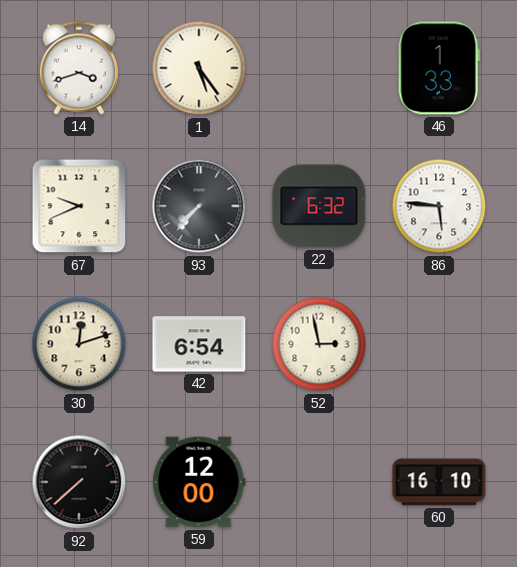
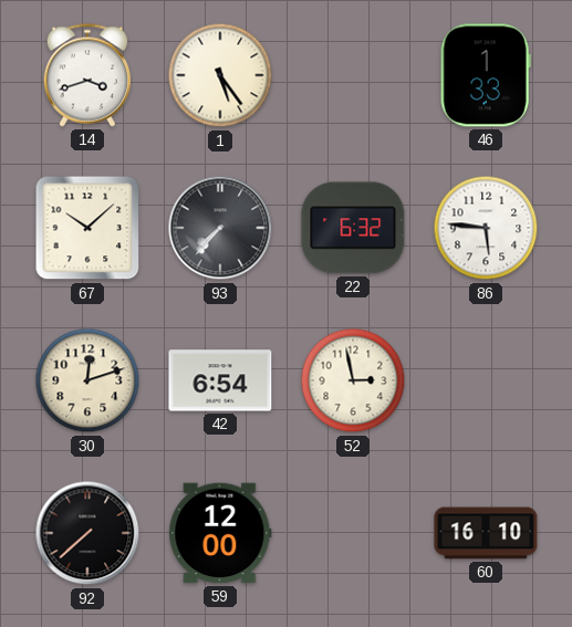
67: 9:41 -> 10:08
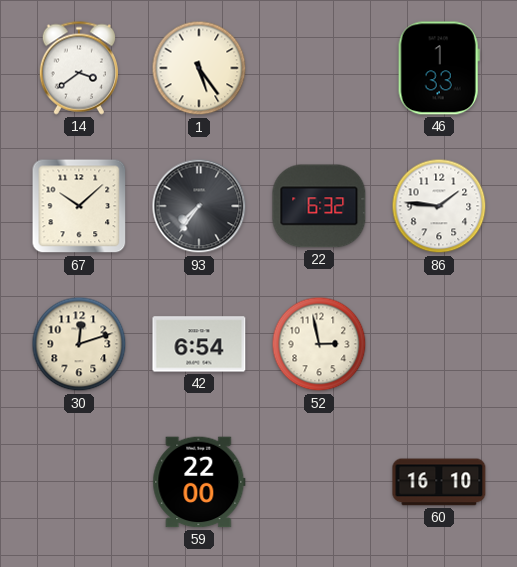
14: 3:42 -> 3:39
93: 7:37 -> 7:36
86: 5:46 -> 1:46
92: 7:38 -> none
59: 12:00 -> 22:00
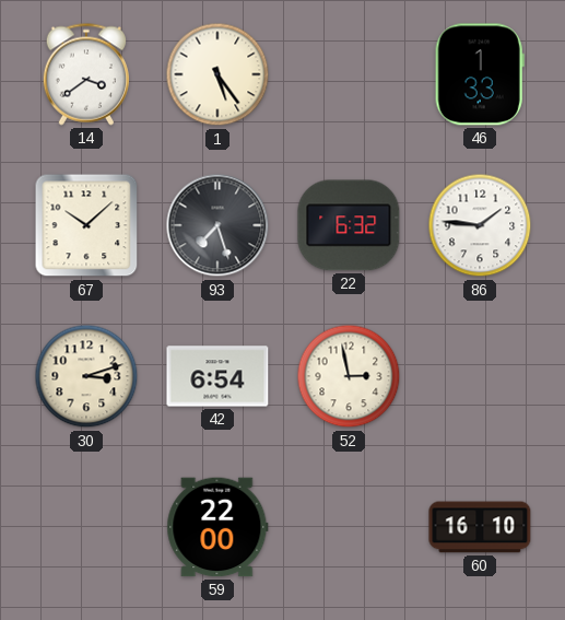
93: 7:36 -> 7:27
30: 12:12 -> 3:12
